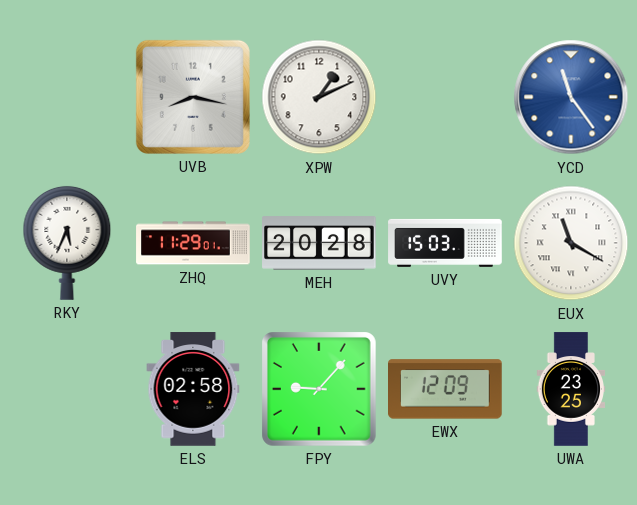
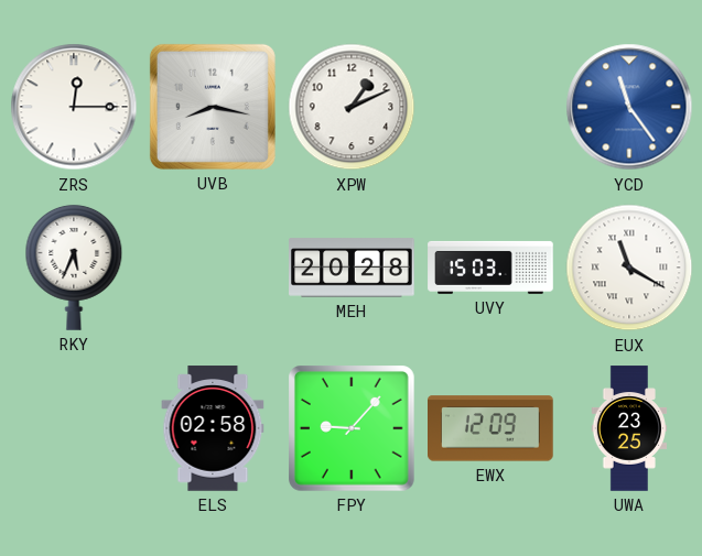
ZRS: none -> 12:15
ZHQ: 11:29 -> none
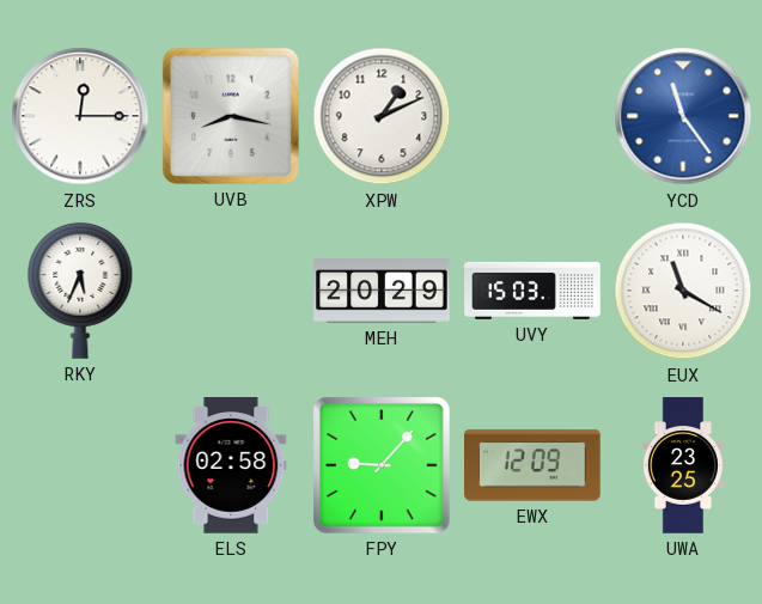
MEH: 20:28 -> 20:29
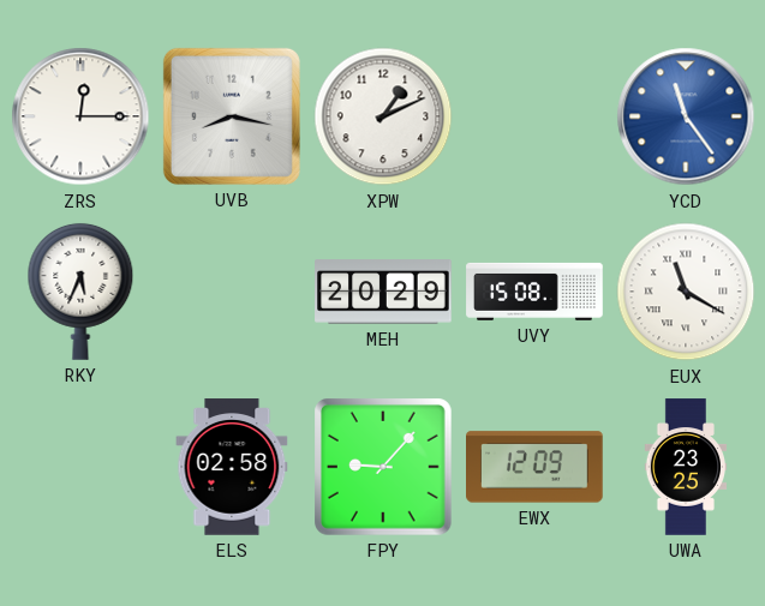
UVY: 15:03 -> 15:08
